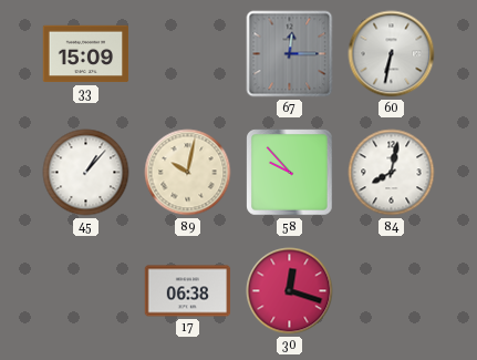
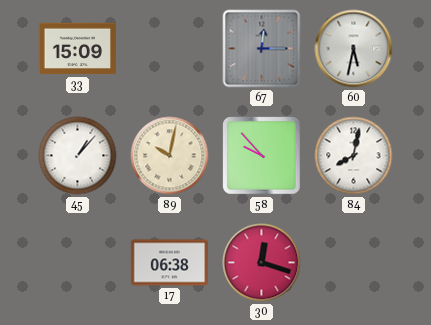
60: 6:32 -> 5:32
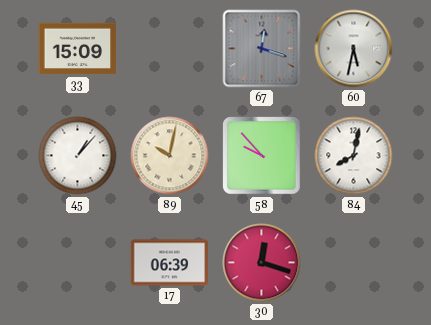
67: 12:15 -> 12:18
17: 06:38 -> 06:39
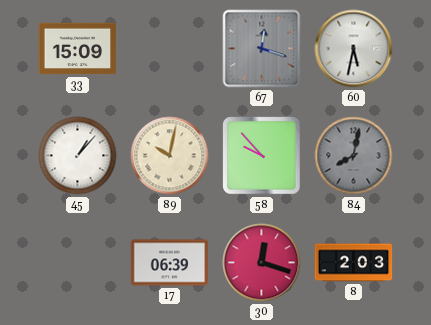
84 dial: white -> grey
8: none -> 2:03
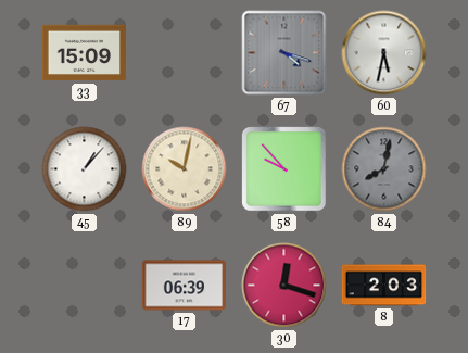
67: 12:18 -> 4:18
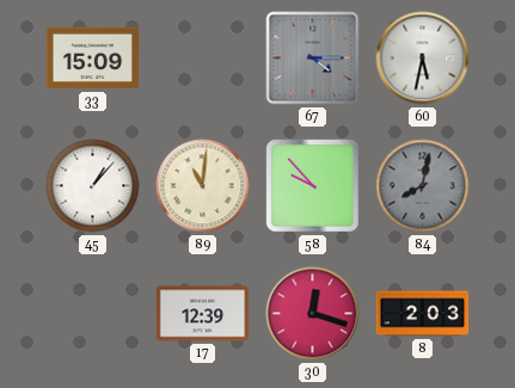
67: 4:18 -> 4:15
89: 10:02 -> 11:01
17: 06:39 -> 12:39
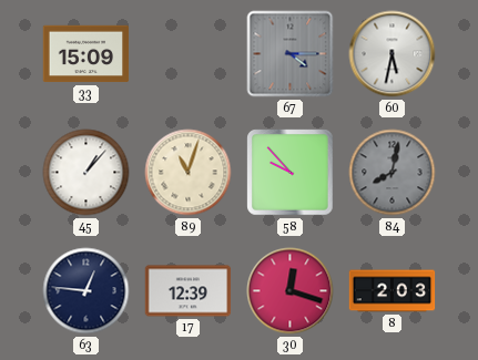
89: 11:01 -> 11:03
63: none -> 12:46
